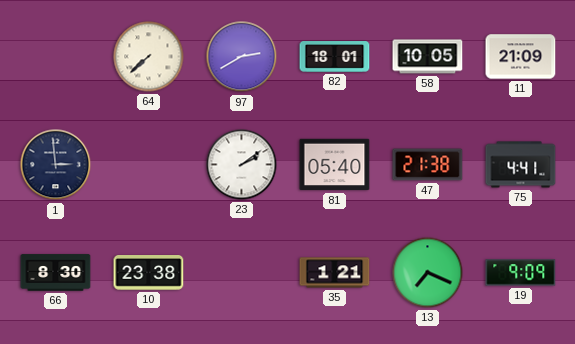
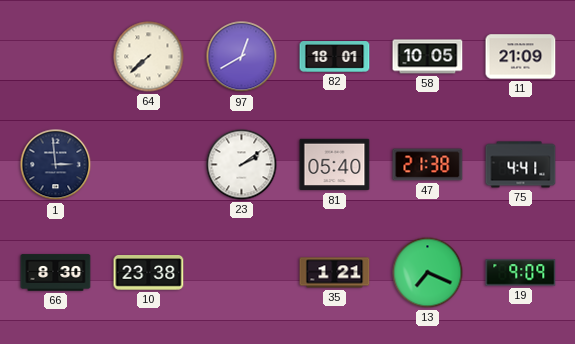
97: 2:40 -> 12:40
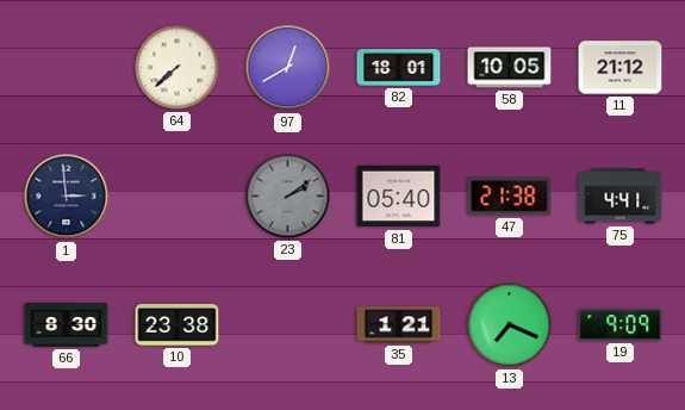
11: 21:09 -> 21:12
23 dial: white -> grey
